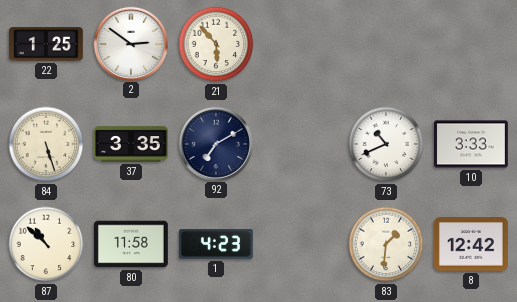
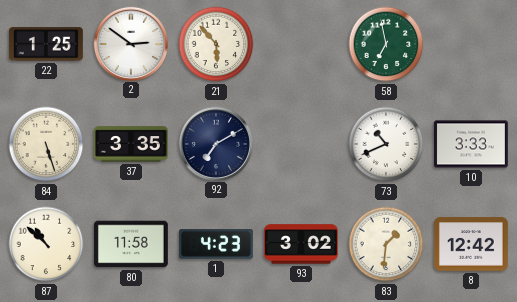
58: none -> 6:58
93: none -> 3:02
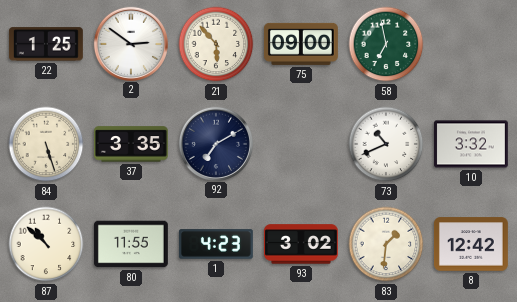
75: none -> 09:00
10: 3:33 -> 3:32
80: 11:58 -> 11:55
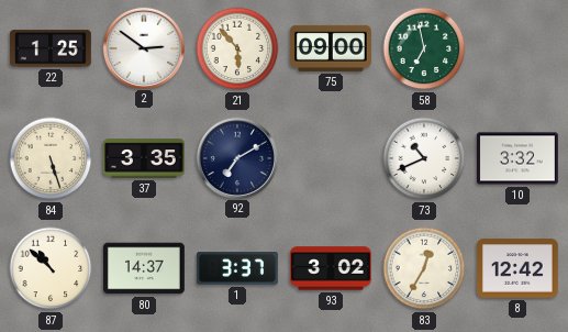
80: 11:55 -> 14:37
1: 4:23 -> 3:37
83: 1:31 -> 12:35
